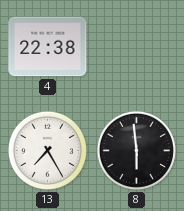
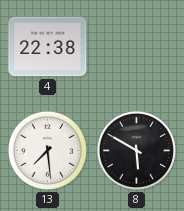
13: 7:25 -> 7:29
8: 5:59 -> 5:50
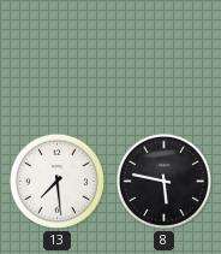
4: 22:38 -> none
8: 5:50 -> 5:47
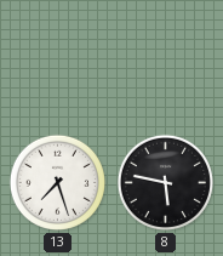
13: 7:29 -> 7:27
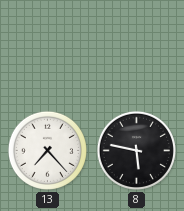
13: 7:27 -> 7:23
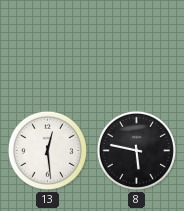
13: 7:23 -> 12:29
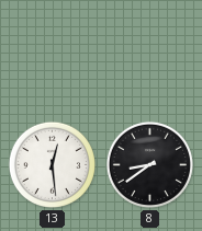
8: 5:47 -> 8:39
